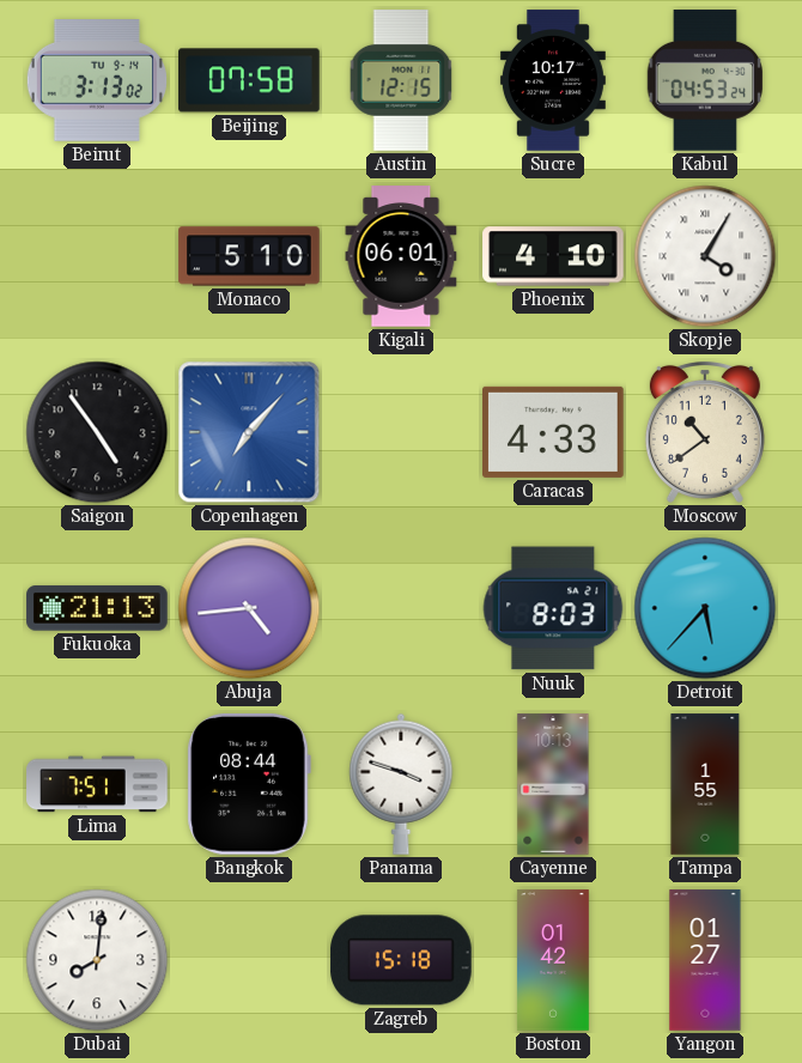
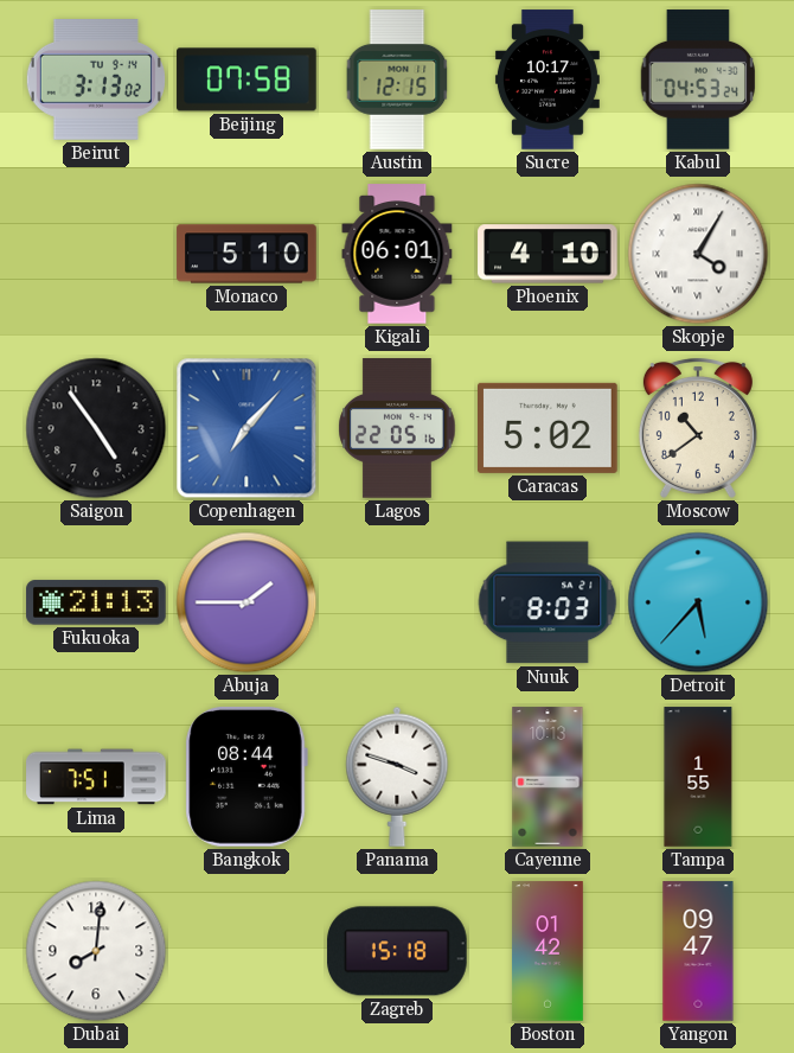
Lagos: none -> 22:05
Caracas: 4:33 -> 5:02
Abuja: 4:44 -> 1:45
Yangon: 01:27 -> 09:47
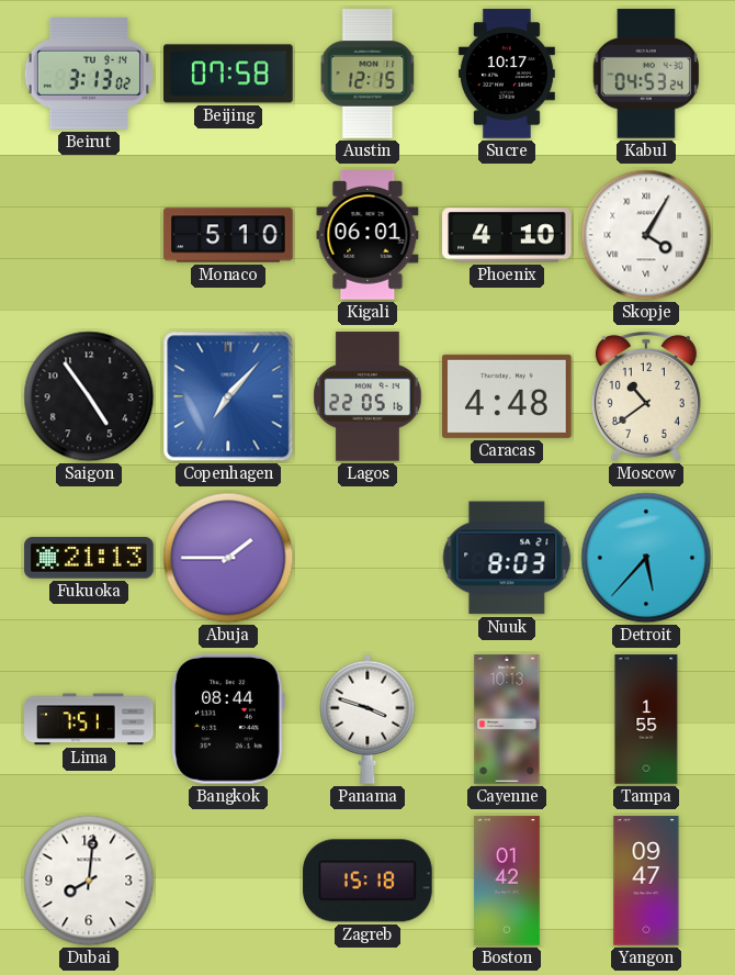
Caracas: 5:02 -> 4:48
